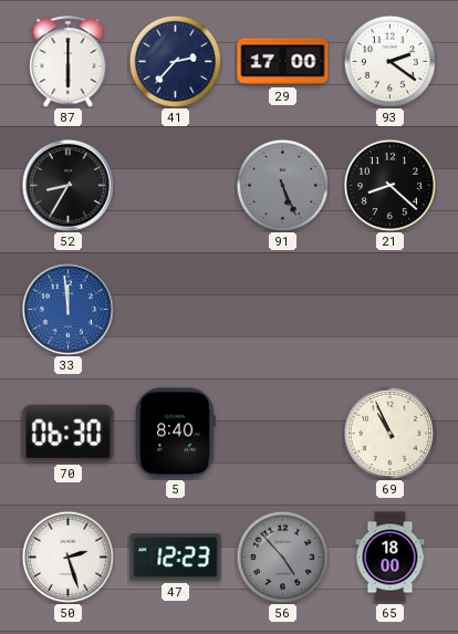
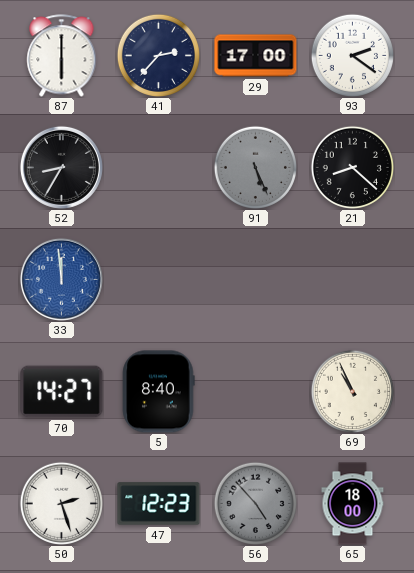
70: 06:30 -> 14:27
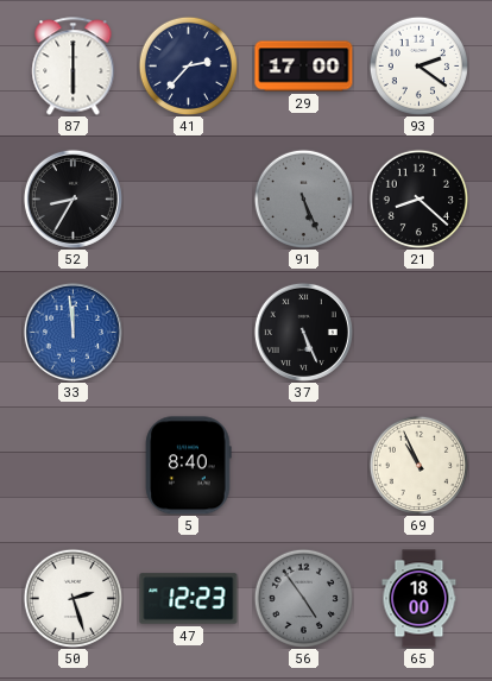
37: none -> 5:26
70: 14:27 -> none
56: 4:53 -> 4:54
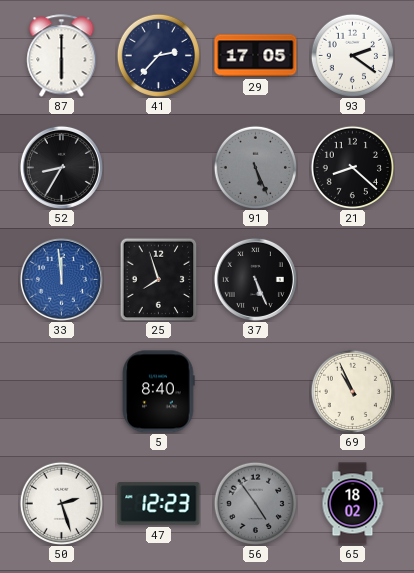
29: 17:00 -> 17:05
25: none -> 7:57
65: 18:00 -> 18:02
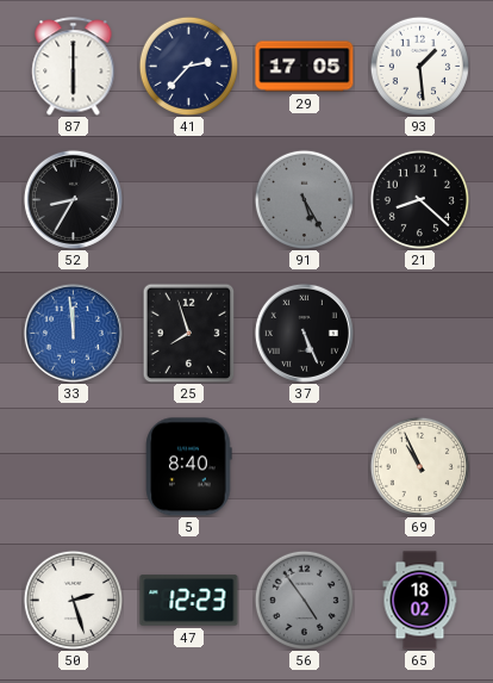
93: 2:21 -> 1:29
91: 5:26 -> 5:25
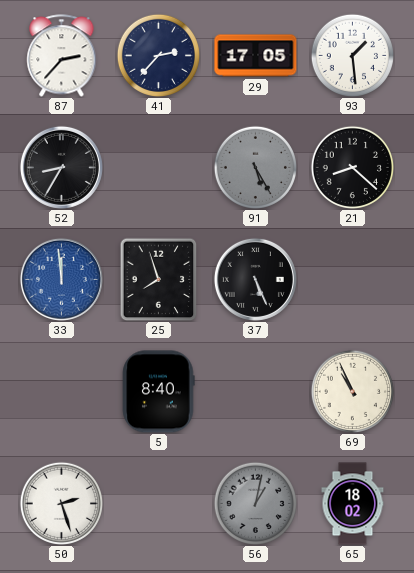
87: 6:00 -> 2:37
47: 12:23 -> none
56: 4:54 -> 1:02
